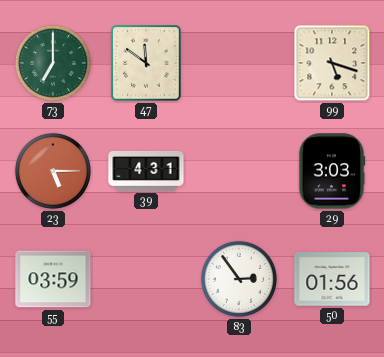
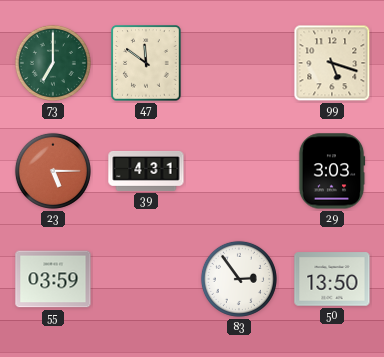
50: 01:56 -> 13:50
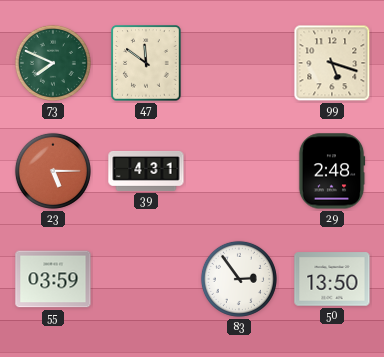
73: 7:00 -> 7:49
29: 3:03 -> 2:48
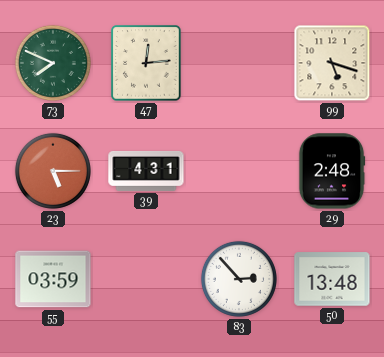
47: 11:51 -> 12:14
83: 2:54 -> 2:53
50: 13:50 -> 13:48
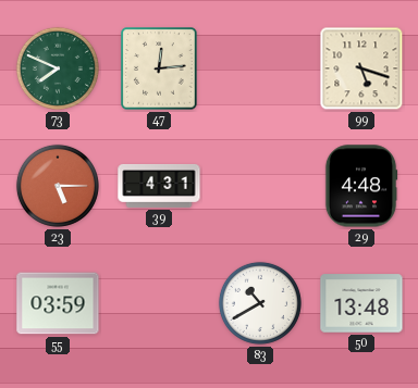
29: 2:48 -> 4:48
83: 2:53 -> 10:40
